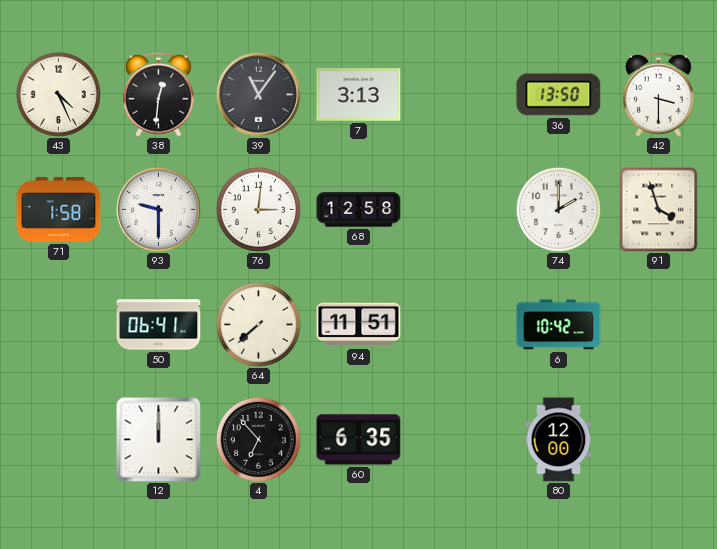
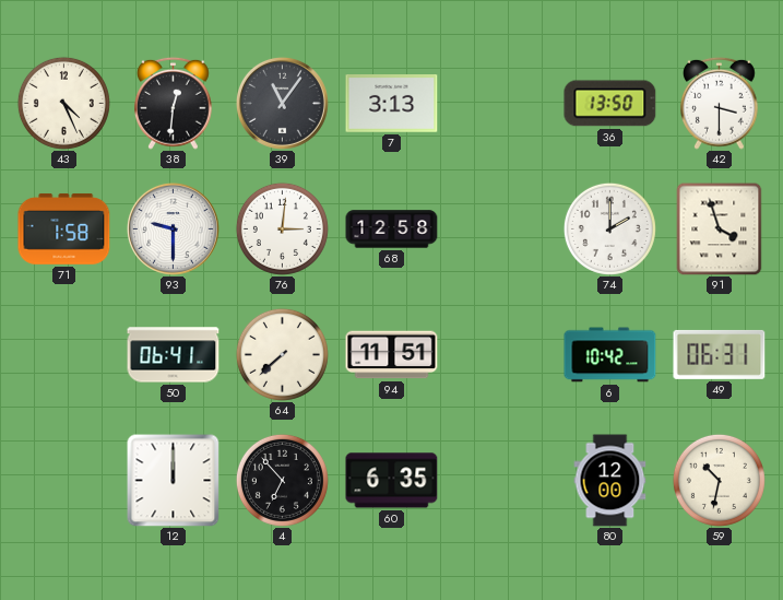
49: none -> 06:31
59: none -> 10:32
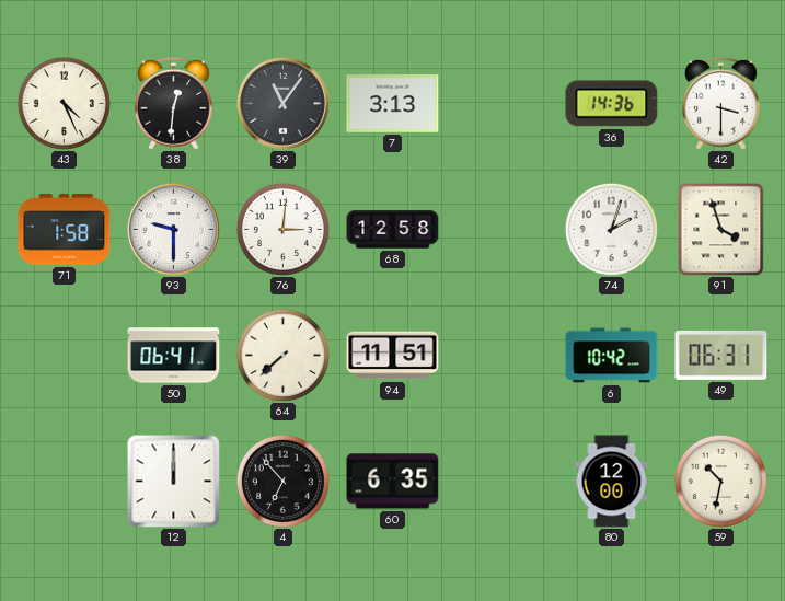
36: 13:50 -> 14:36
74: 2:00 -> 2:03
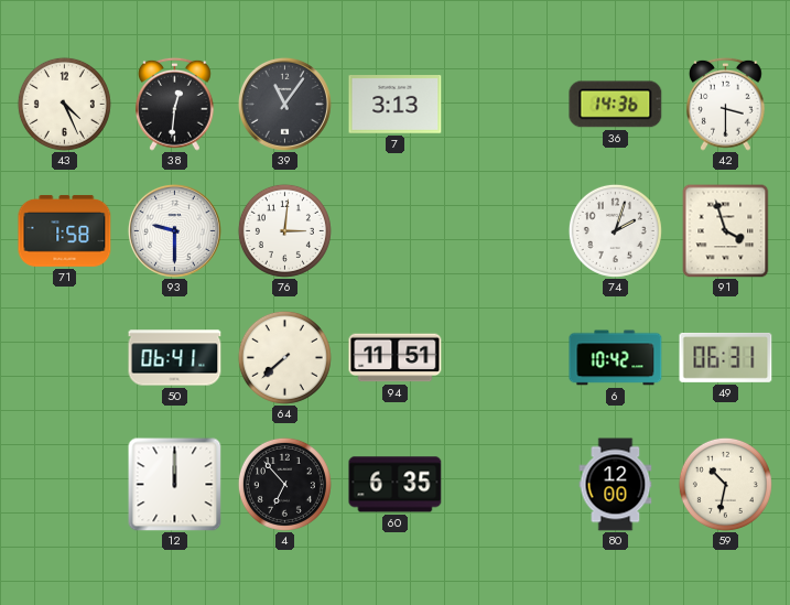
68: 12:58 -> none
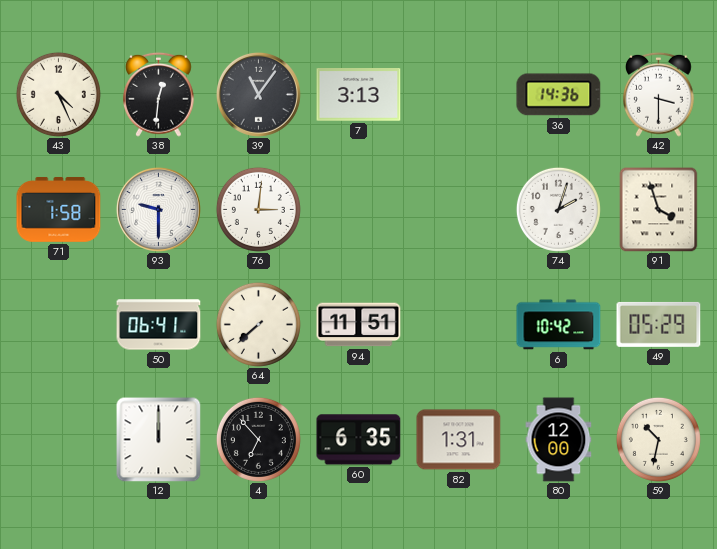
49: 06:31 -> 05:29
82: none -> 1:31
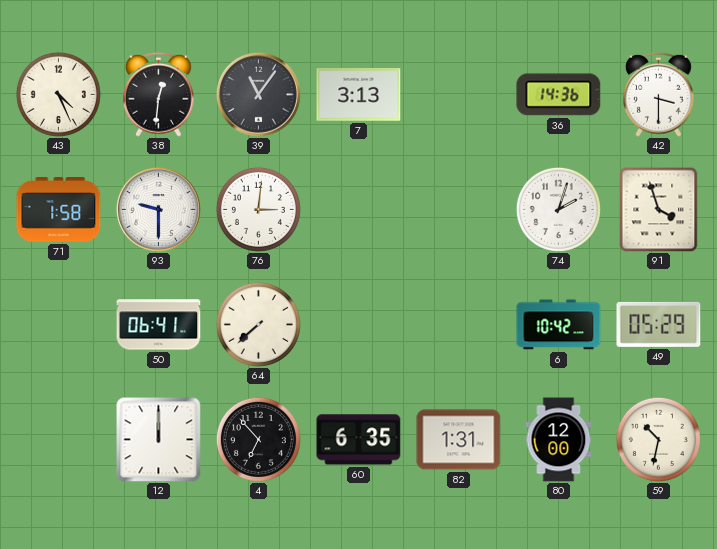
94: 11:51 -> none
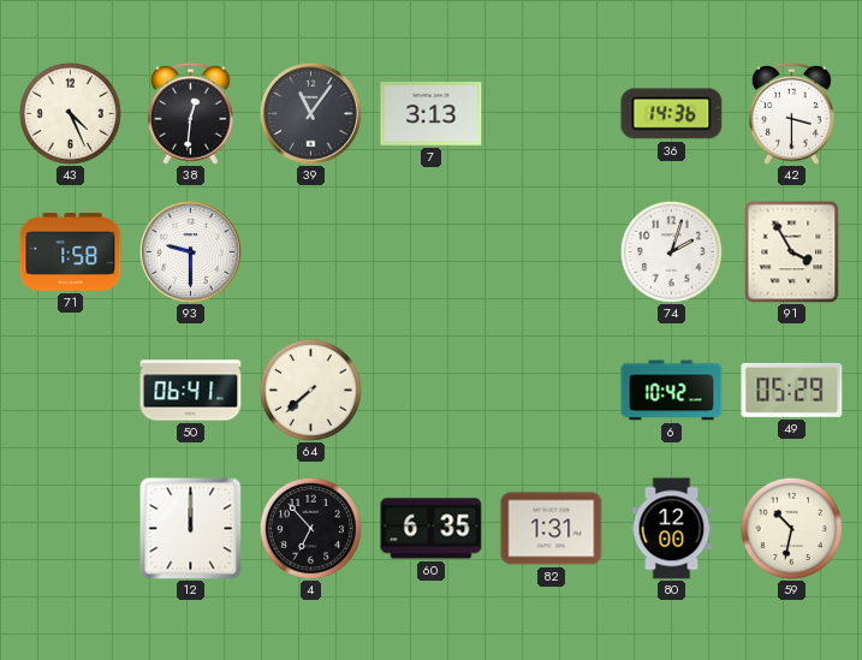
76: 3:01 -> none
91: 3:57 -> 3:55
